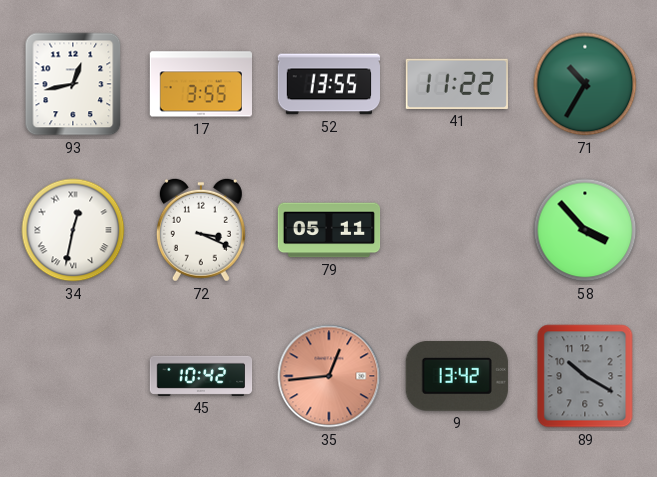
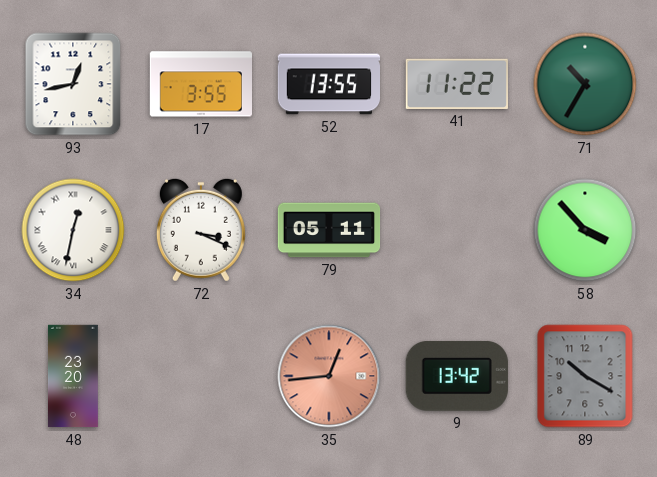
48: none -> 23:20
45: 10:42 -> none
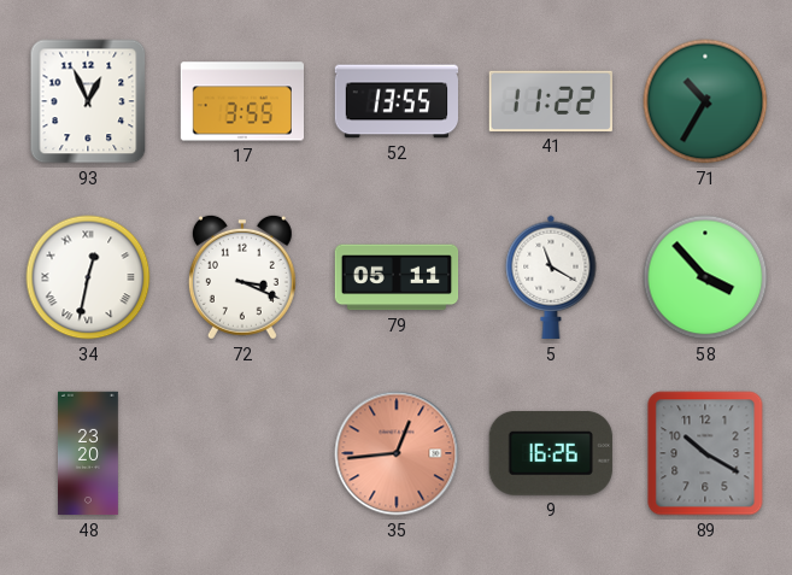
93: 12:43 -> 12:56
5: none -> 11:20
9: 13:42 -> 16:26
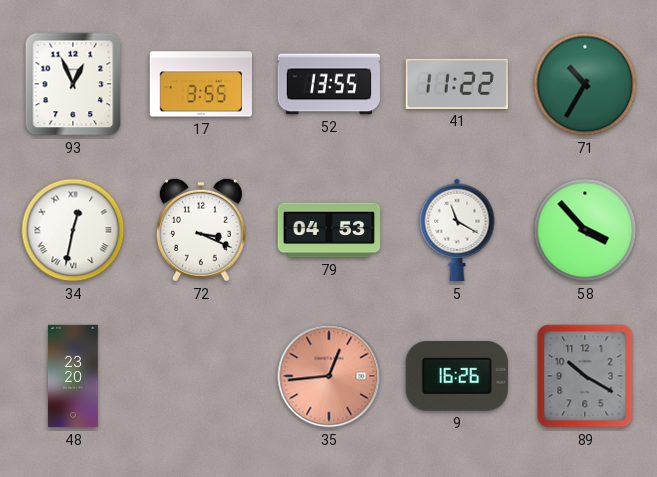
79: 05:11 -> 04:53
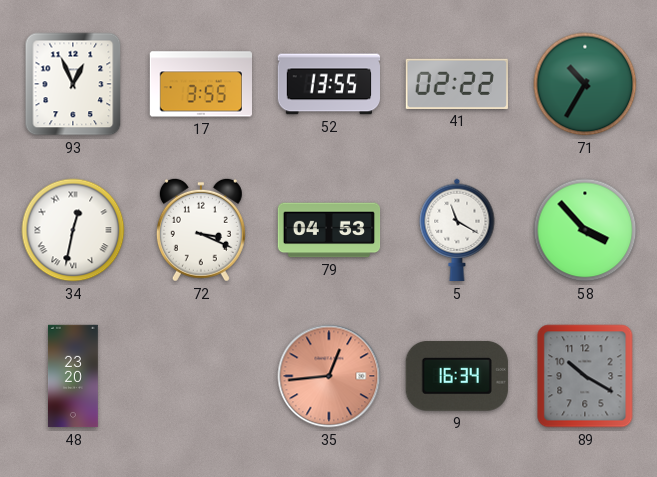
41: 11:22 -> 02:22
9: 16:26 -> 16:34
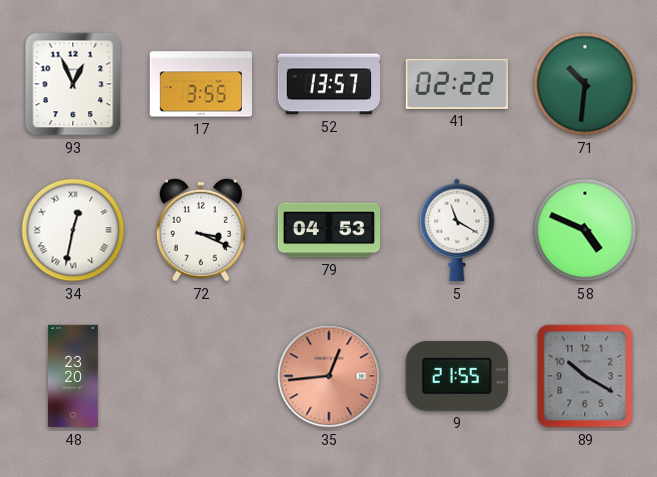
52: 13:55 -> 13:57
71: 10:35 -> 10:31
58: 3:53 -> 4:49
9: 16:34 -> 21:55
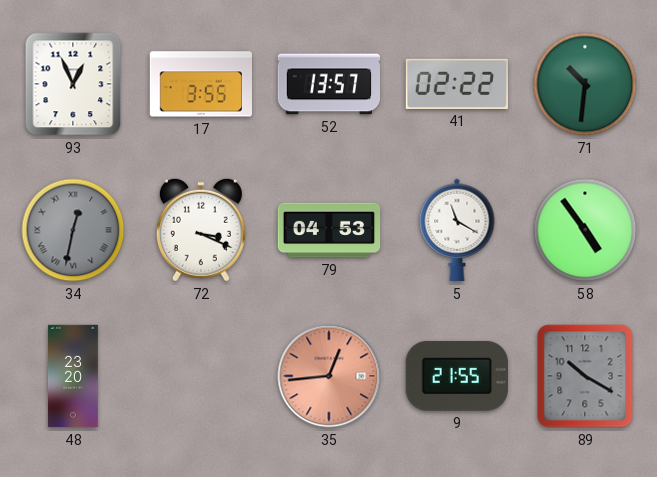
34 dial: white -> grey
58: 4:49 -> 4:54
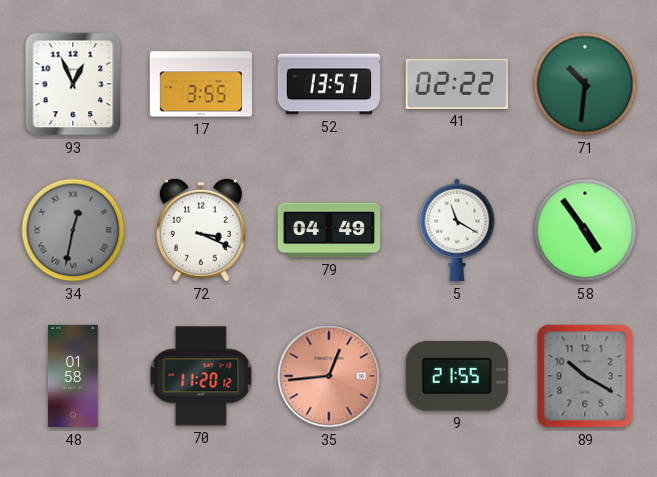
79: 04:53 -> 04:49
48: 23:20 -> 01:58
70: none -> 11:20
